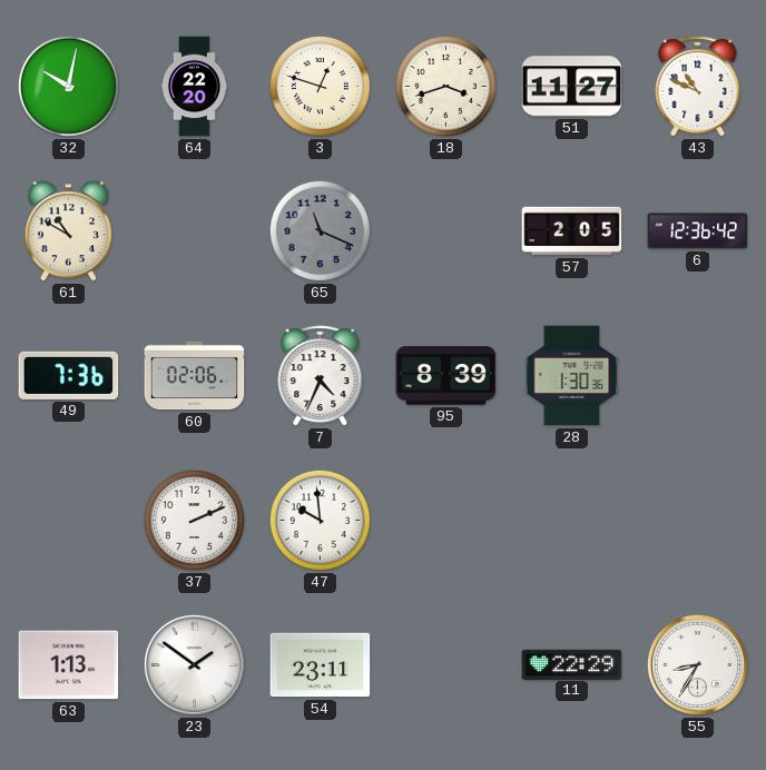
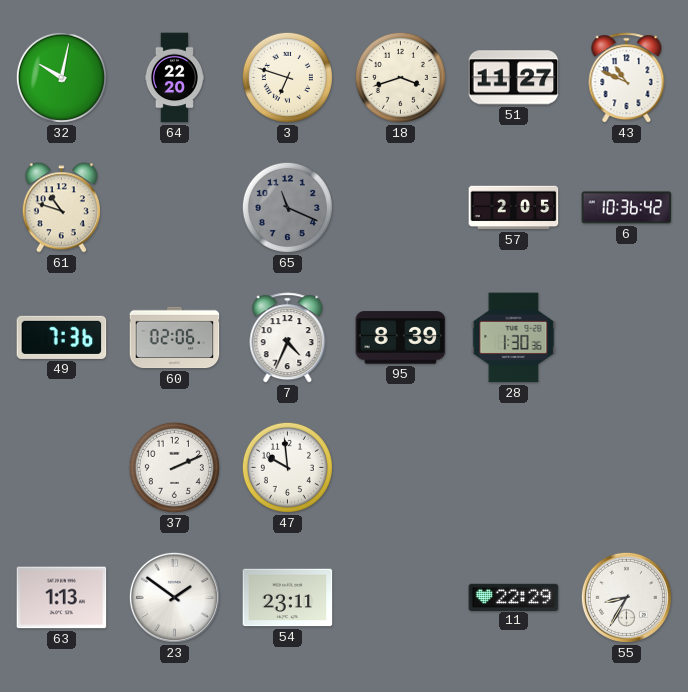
3: 12:48 -> 6:48
61: 10:50 -> 10:48
6: 12:36 -> 10:36
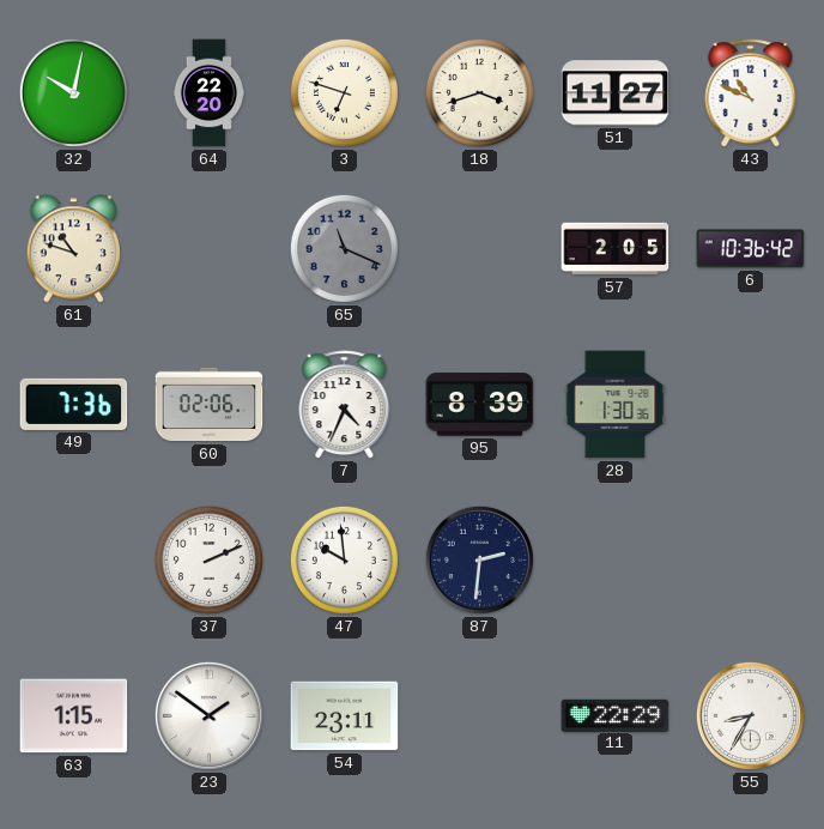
87: none -> 2:31
63: 1:13 -> 1:15
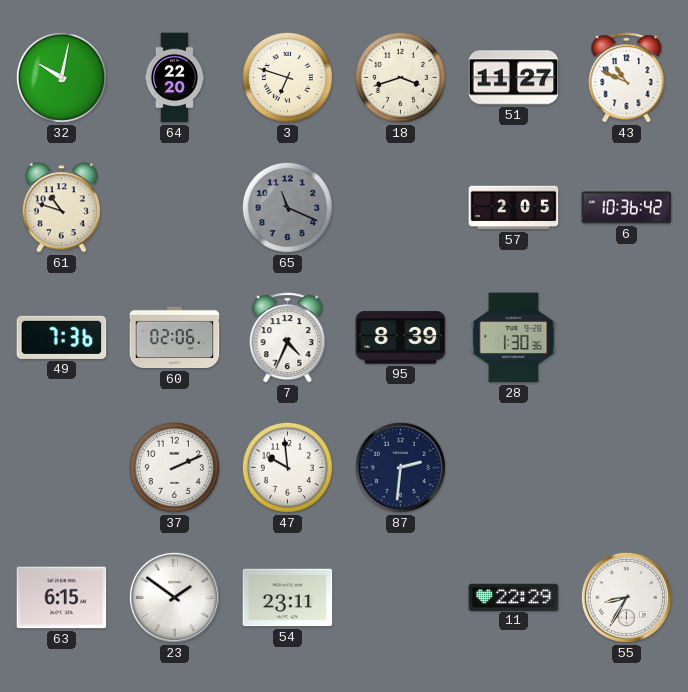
63: 1:15 -> 6:15
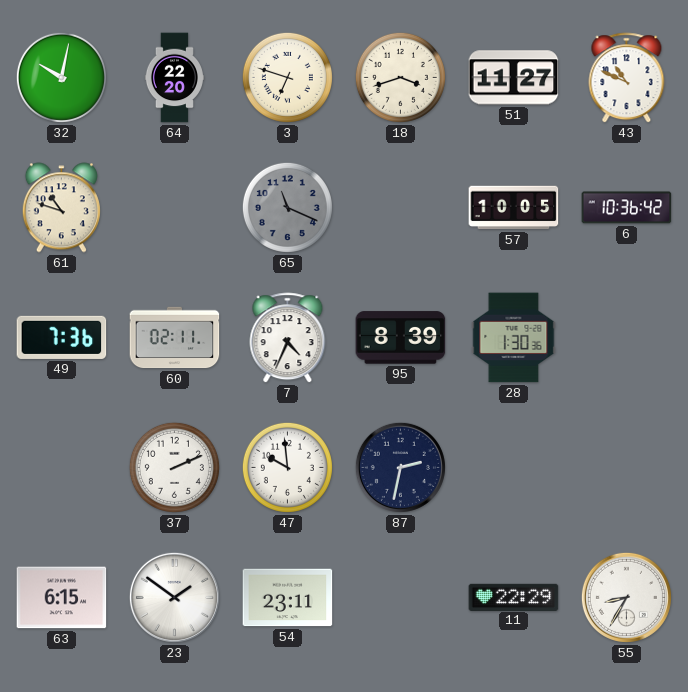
57: 2:05 -> 10:05
60: 02:06 -> 02:11
87: 2:31 -> 2:32
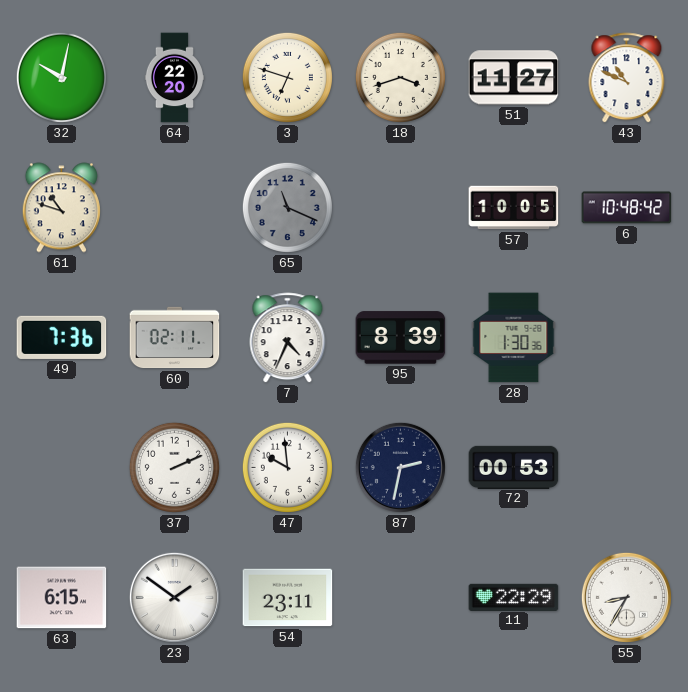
6: 10:36 -> 10:48
72: none -> 00:53
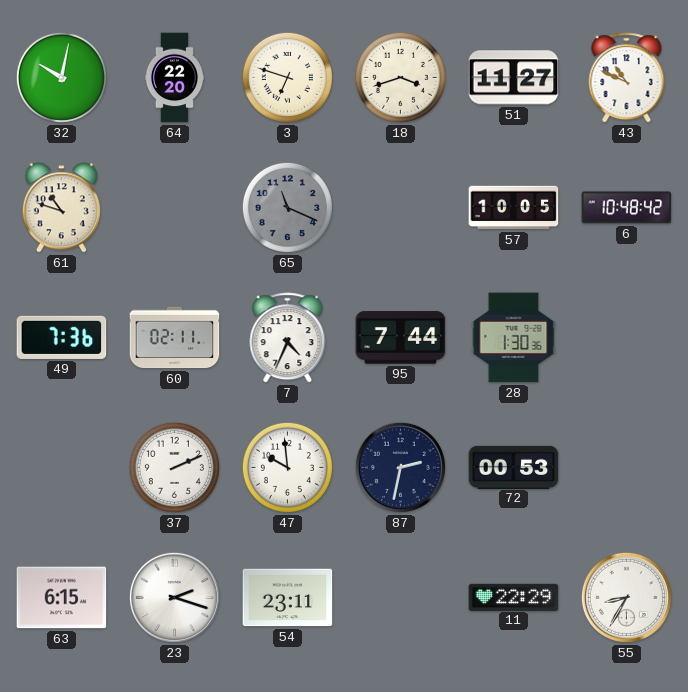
95: 8:39 -> 7:44
23: 1:51 -> 2:18
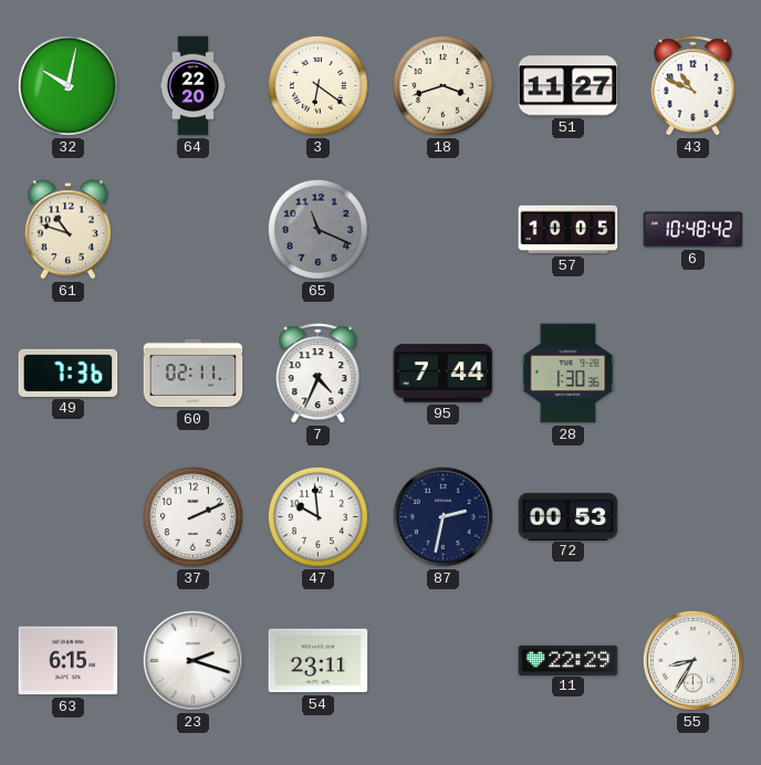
3: 6:48 -> 6:21
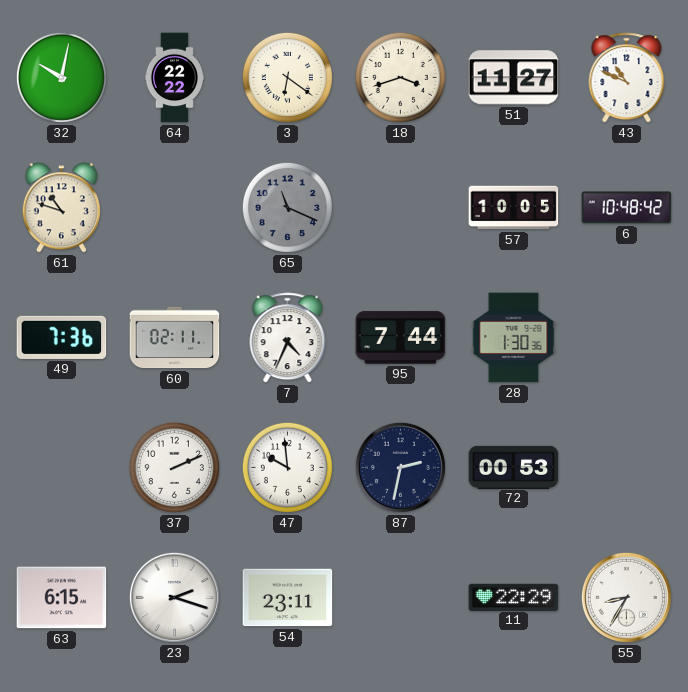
64: 22:20 -> 22:22
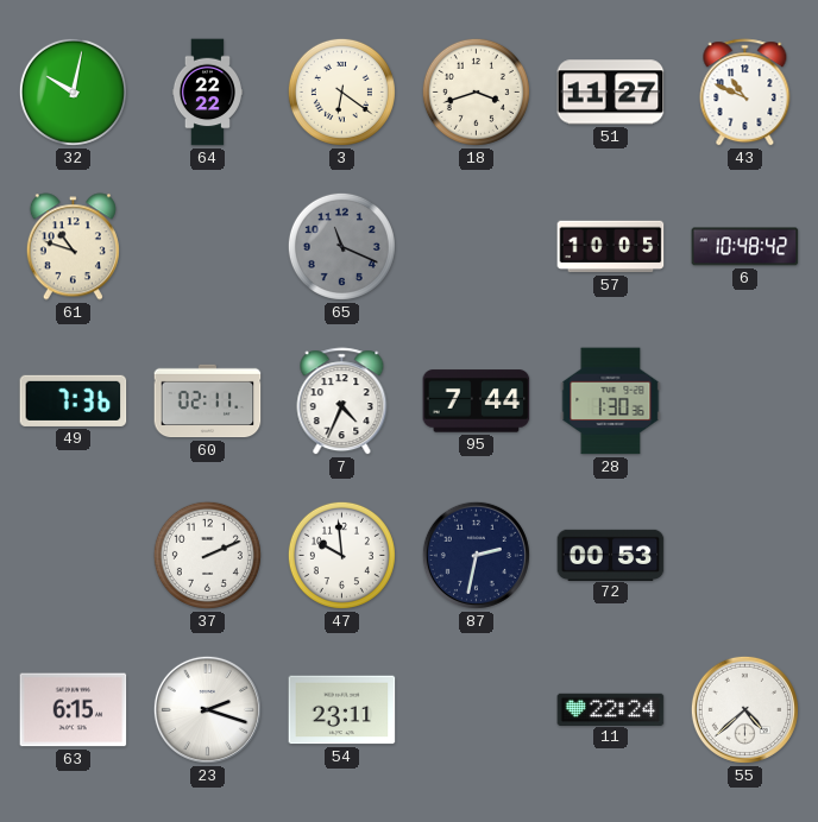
11: 22:29 -> 22:24
55: 8:35 -> 4:38
